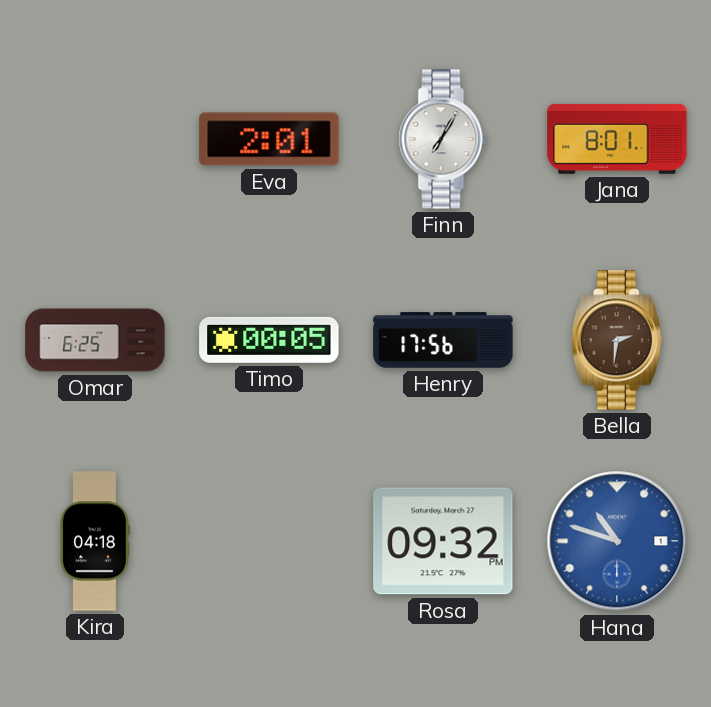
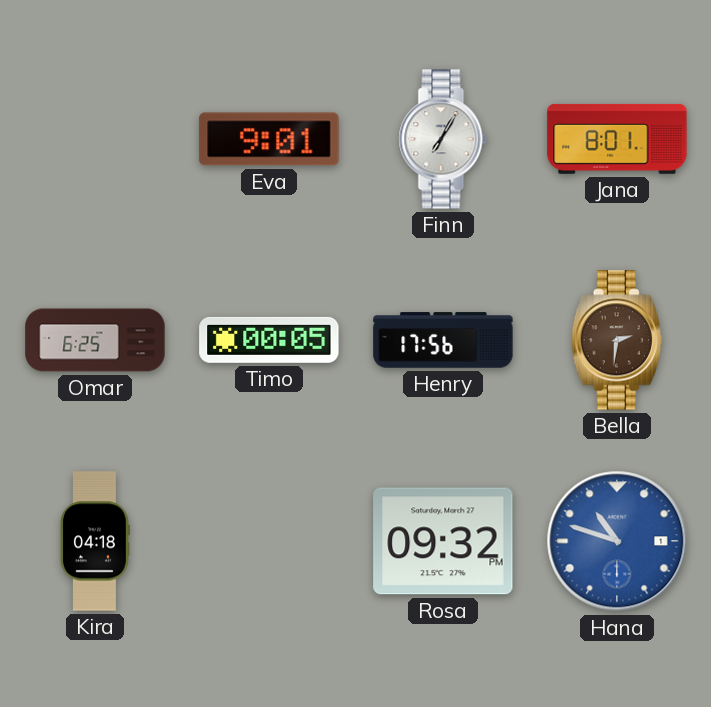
Eva: 2:01 -> 9:01
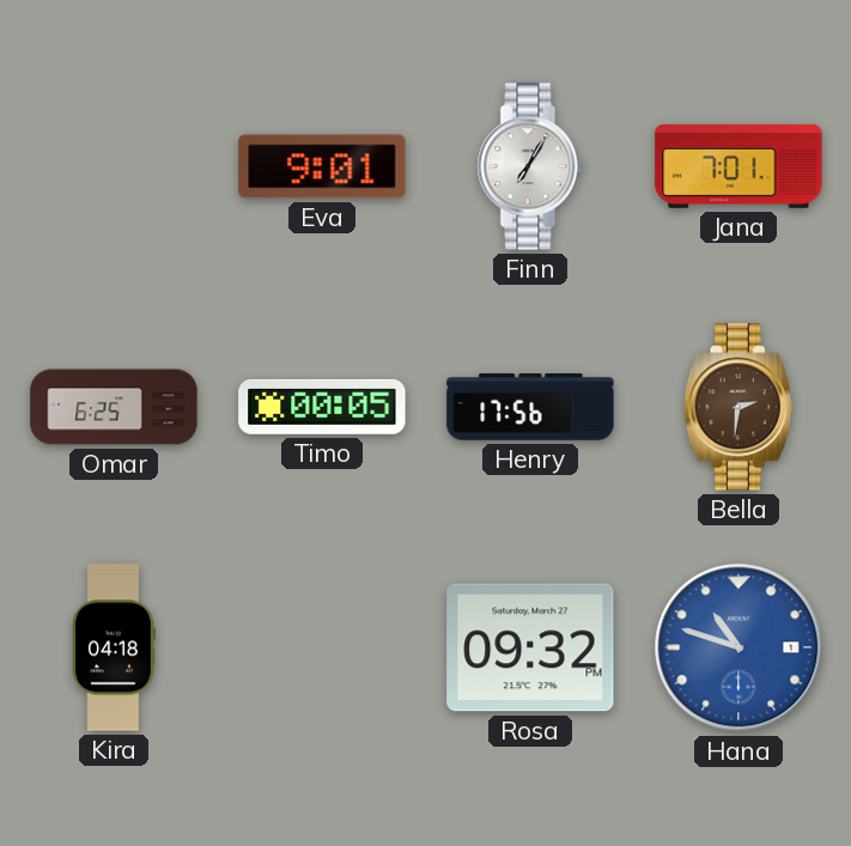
Jana: 8:01 -> 7:01
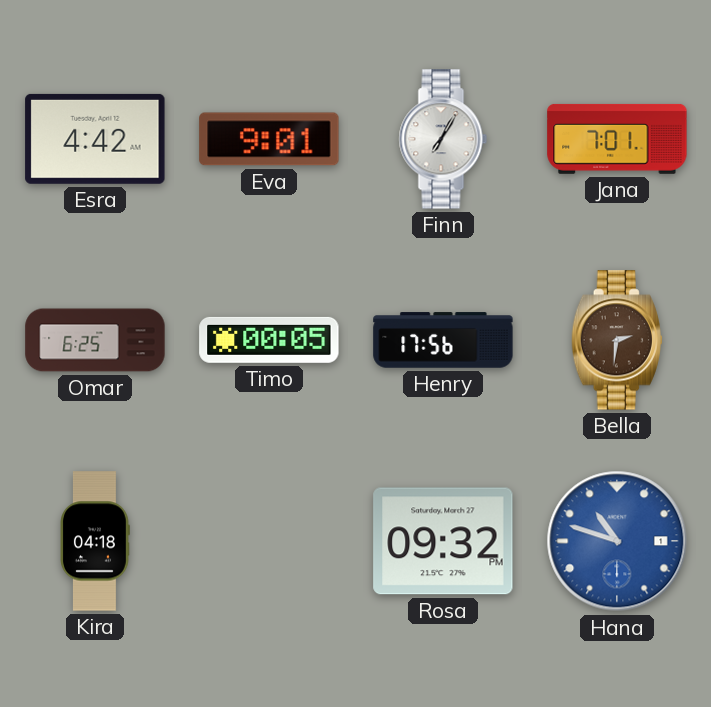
Esra: none -> 4:42
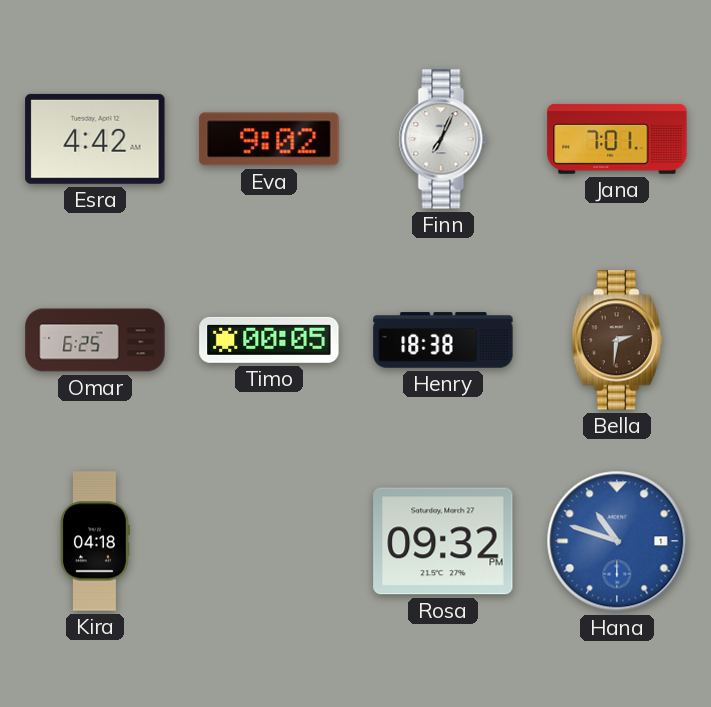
Eva: 9:01 -> 9:02
Finn: 7:05 -> 7:04
Henry: 17:56 -> 18:38
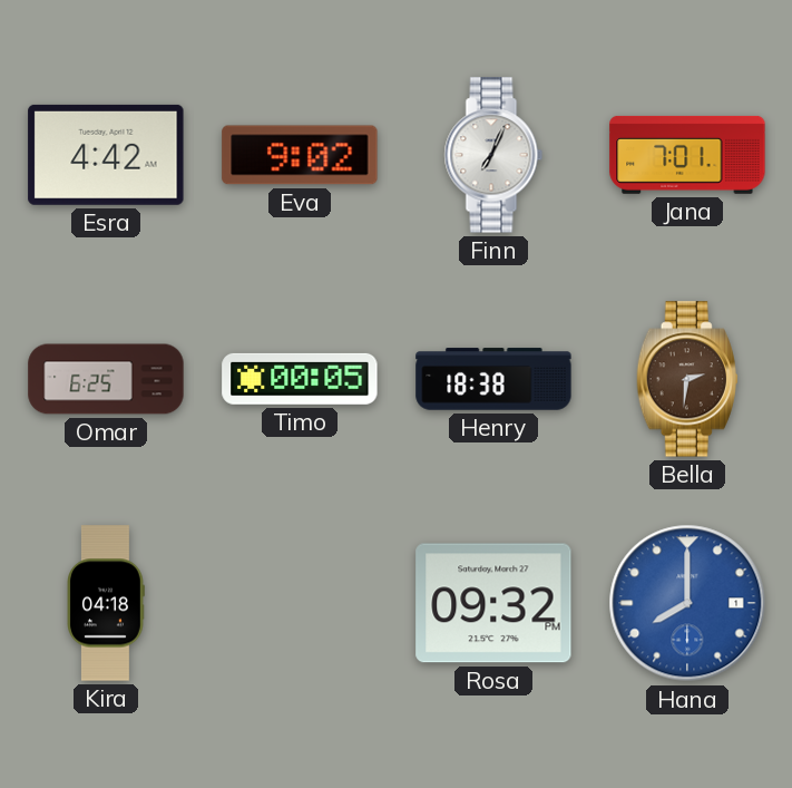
Hana: 10:48 -> 8:00
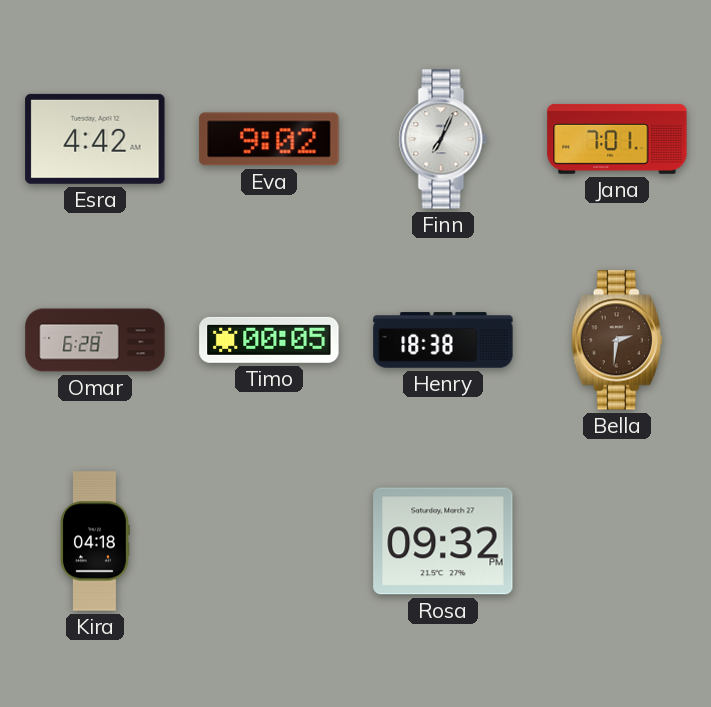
Omar: 6:25 -> 6:28
Hana: 8:00 -> none
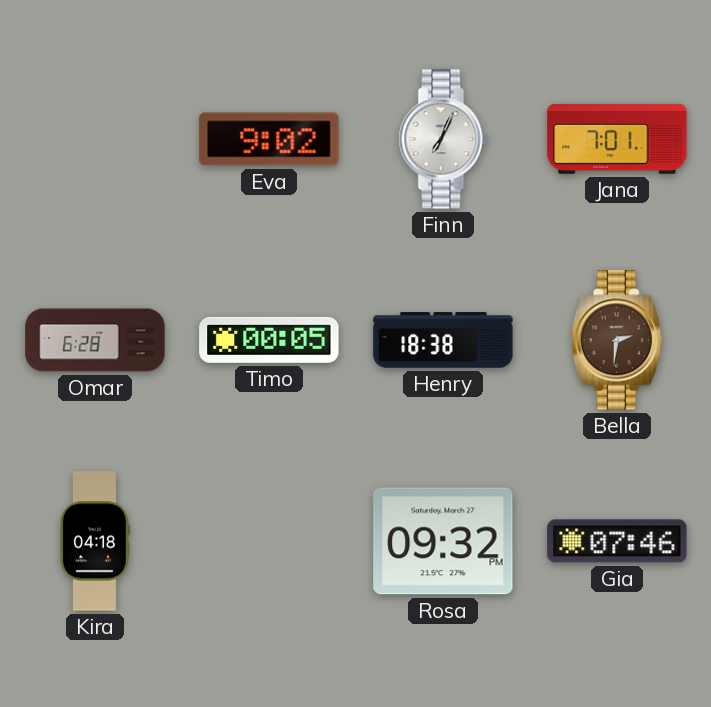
Esra: 4:42 -> none
Gia: none -> 07:46
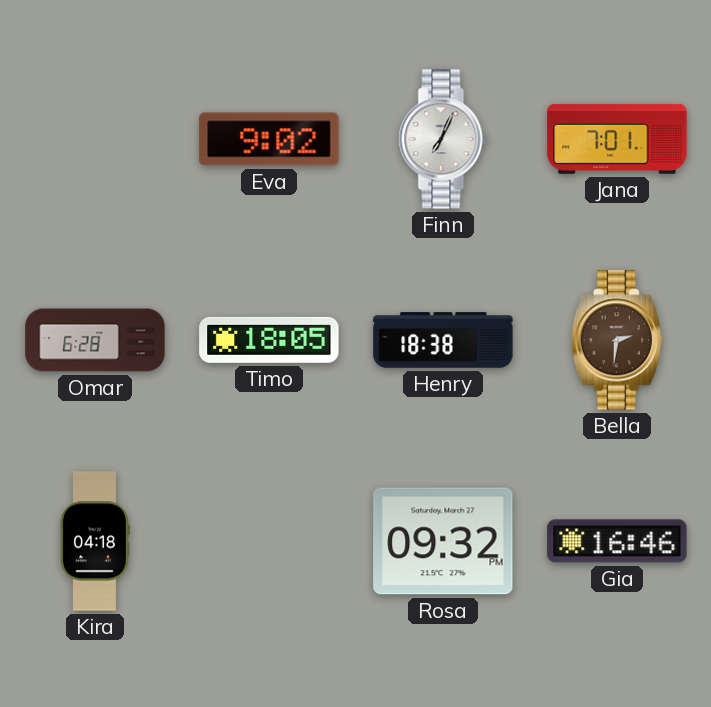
Timo: 00:05 -> 18:05
Gia: 07:46 -> 16:46
